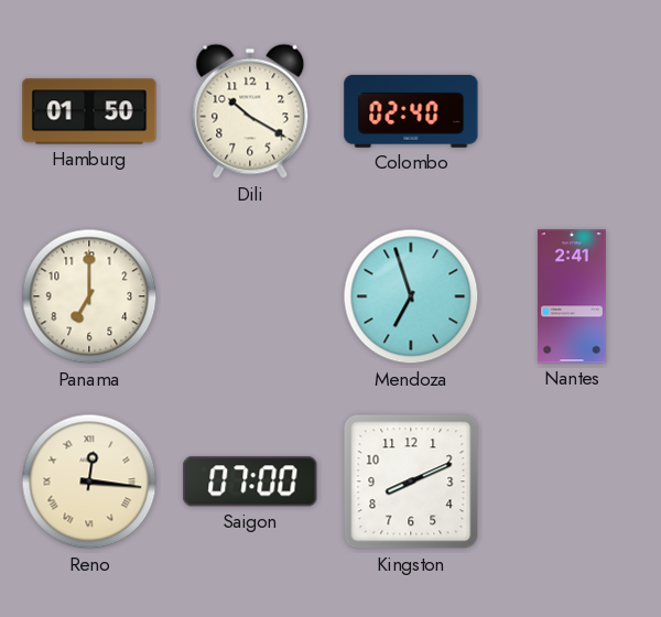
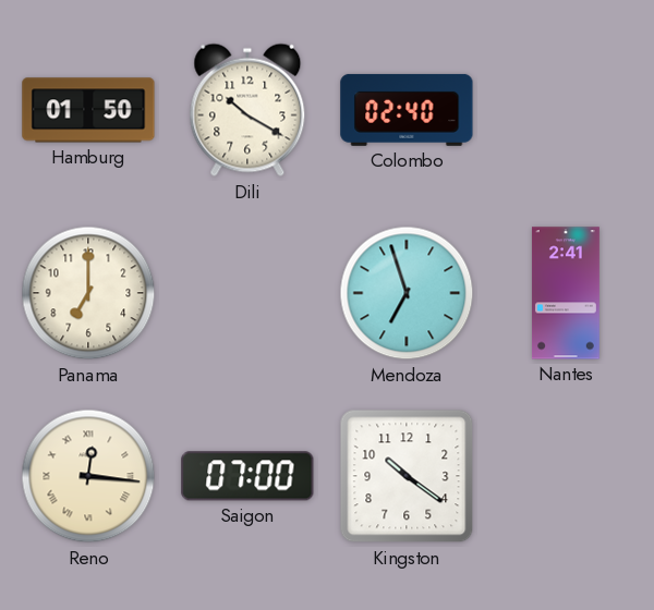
Kingston: 8:11 -> 10:21
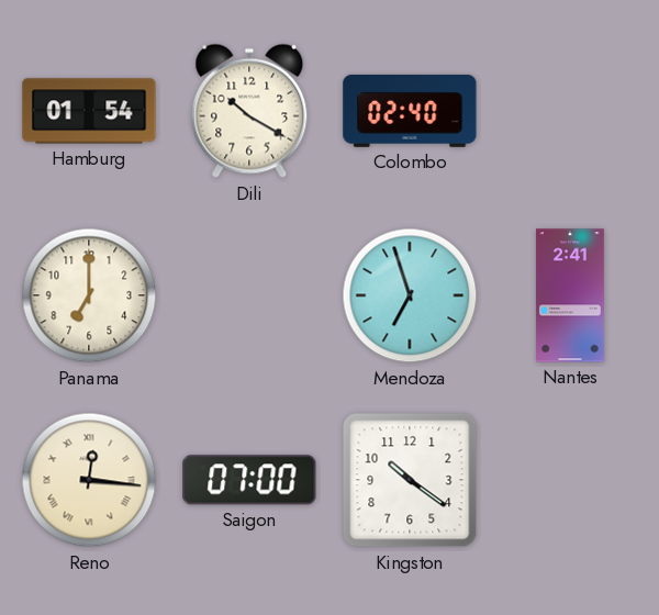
Hamburg: 01:50 -> 01:54
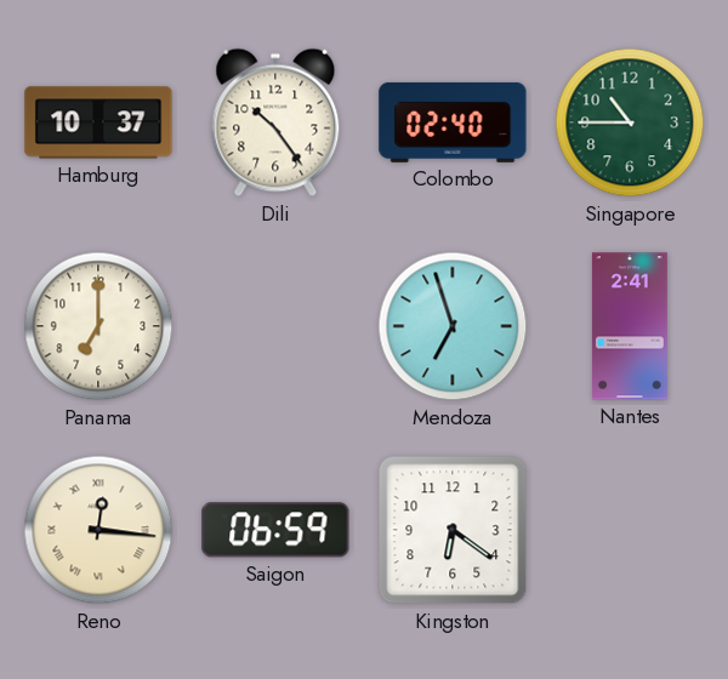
Hamburg: 01:54 -> 10:37
Dili: 10:20 -> 10:24
Singapore: none -> 10:45
Saigon: 07:00 -> 06:59
Kingston: 10:21 -> 6:21
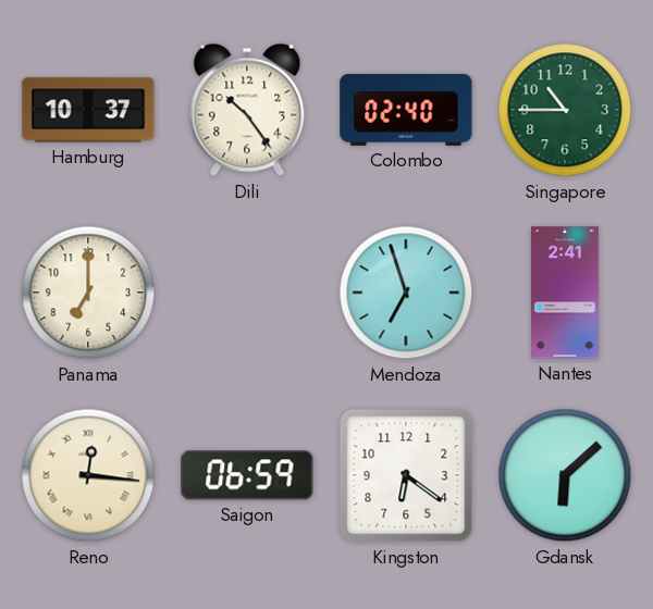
Gdansk: none -> 6:08
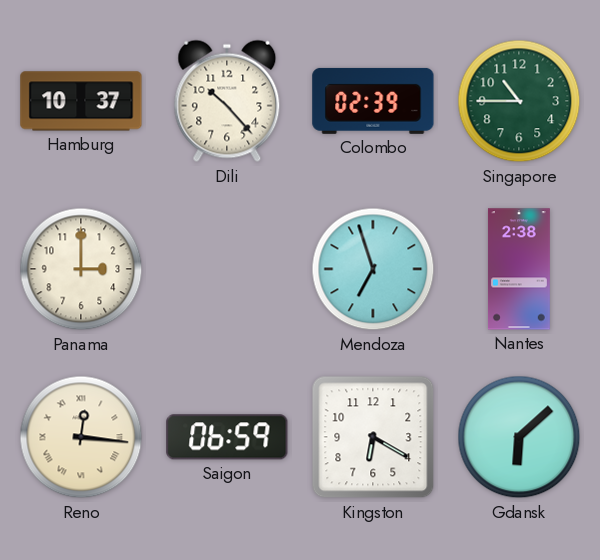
Dili: 10:24 -> 10:23
Colombo: 02:40 -> 02:39
Panama: 7:00 -> 3:00
Nantes: 2:41 -> 2:38
Kingston: 6:21 -> 6:20
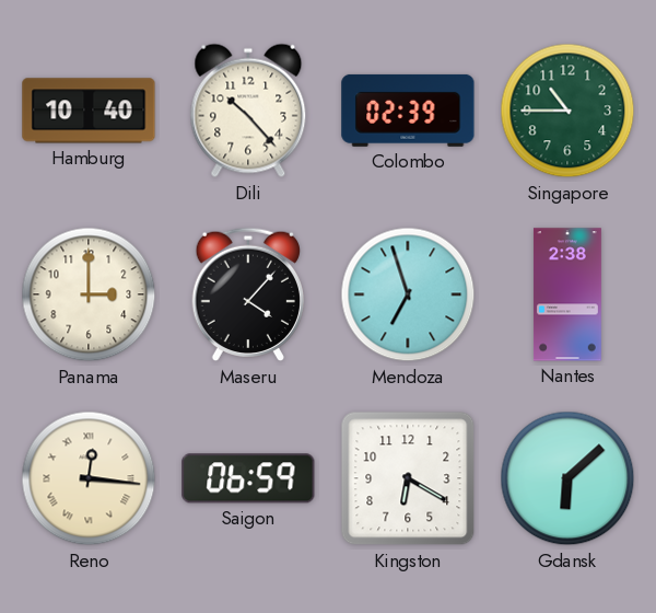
Hamburg: 10:37 -> 10:40
Maseru: none -> 4:07
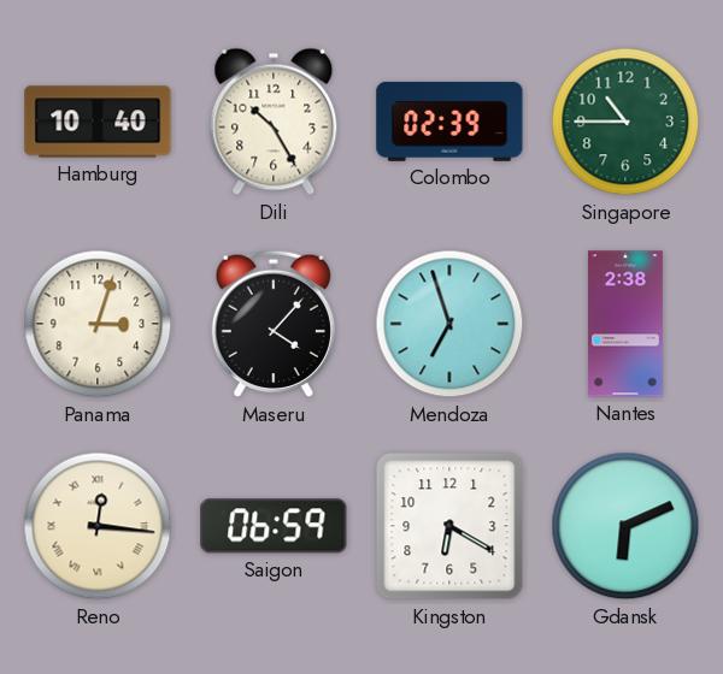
Dili: 10:23 -> 10:25
Panama: 3:00 -> 3:03
Gdansk: 6:08 -> 6:11
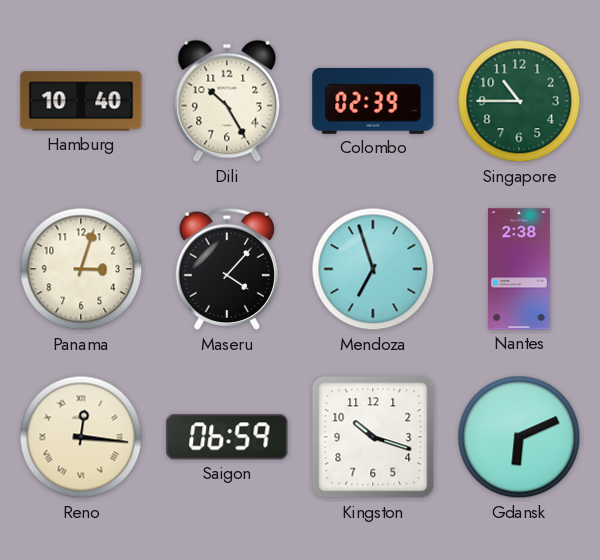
Kingston: 6:20 -> 10:18
